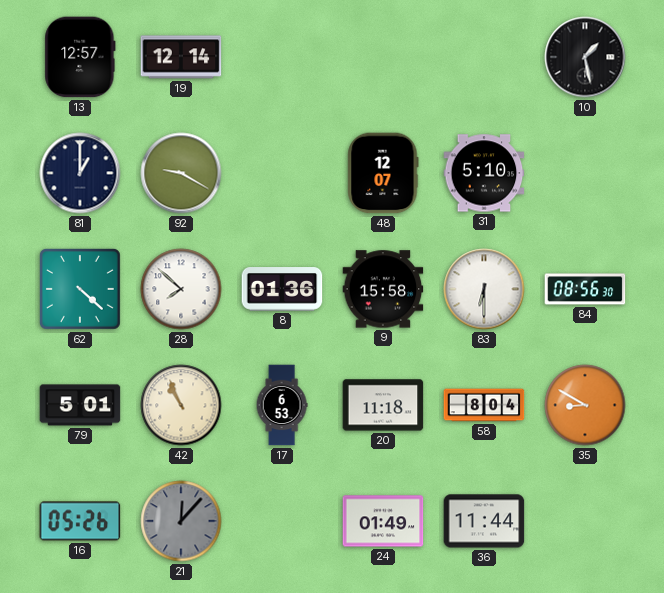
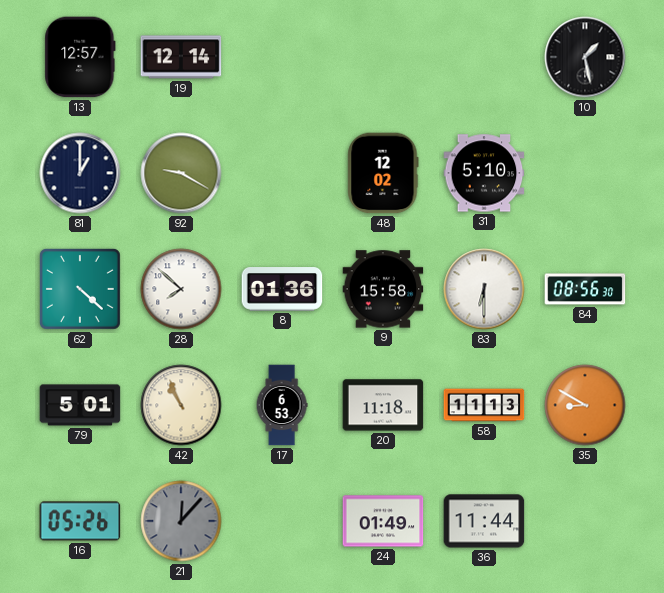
48: 12:07 -> 12:02
58: 8:04 -> 11:13
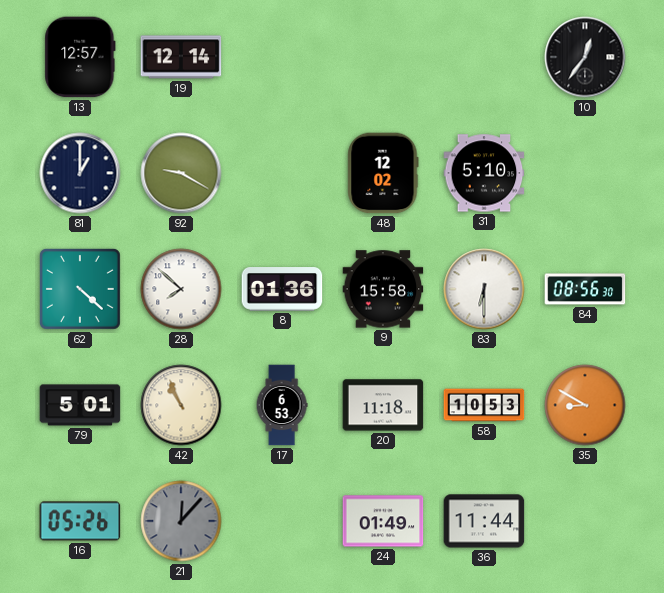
10: 1:28 -> 12:36
58: 11:13 -> 10:53
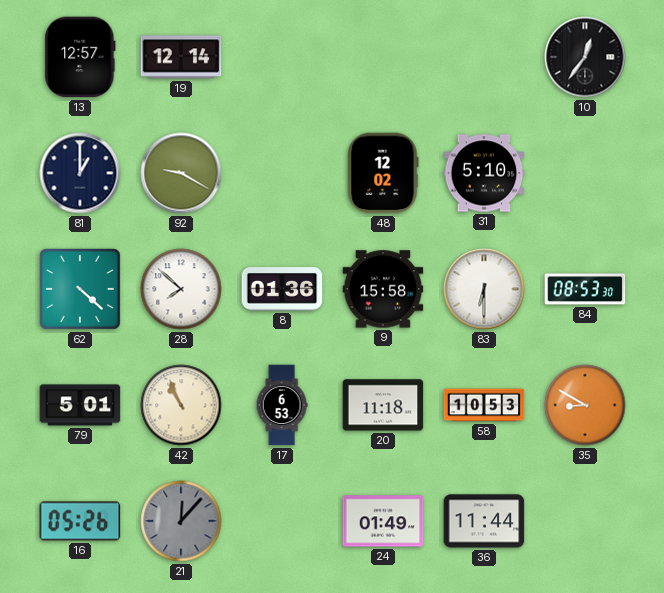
84: 08:56 -> 08:53
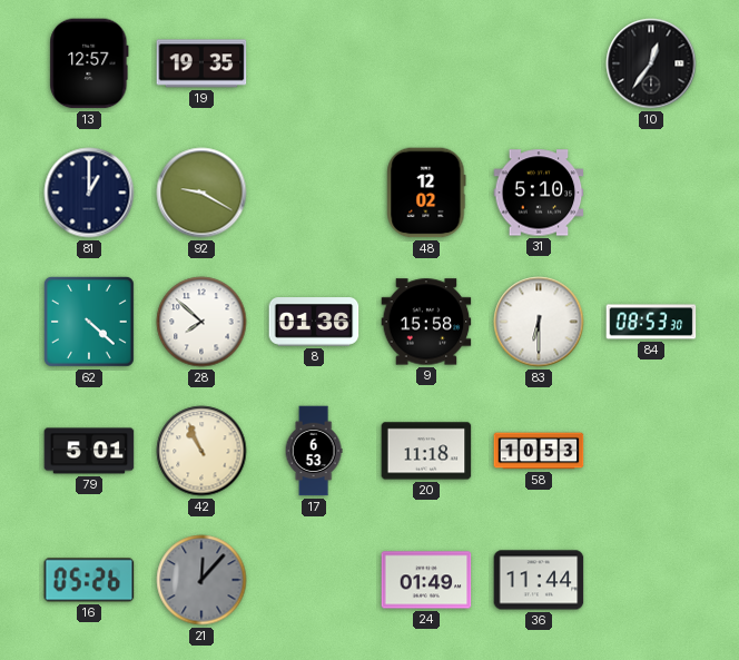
19: 12:14 -> 19:35
35: 8:50 -> none
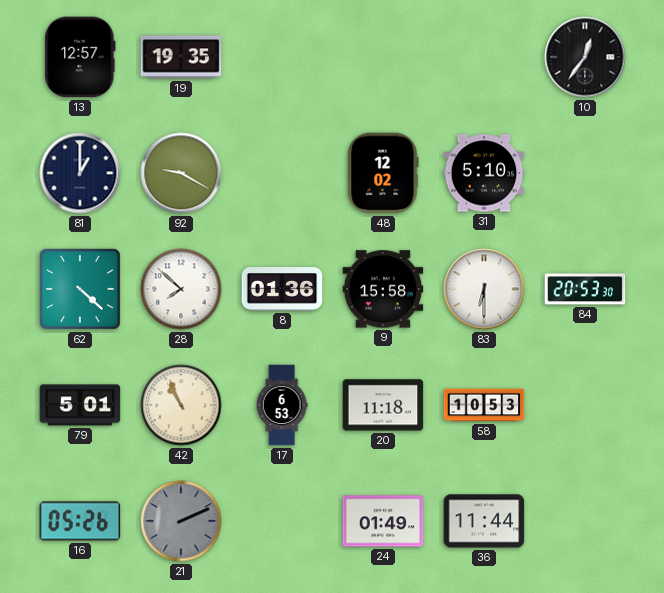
84: 08:53 -> 20:53
21: 12:07 -> 2:11
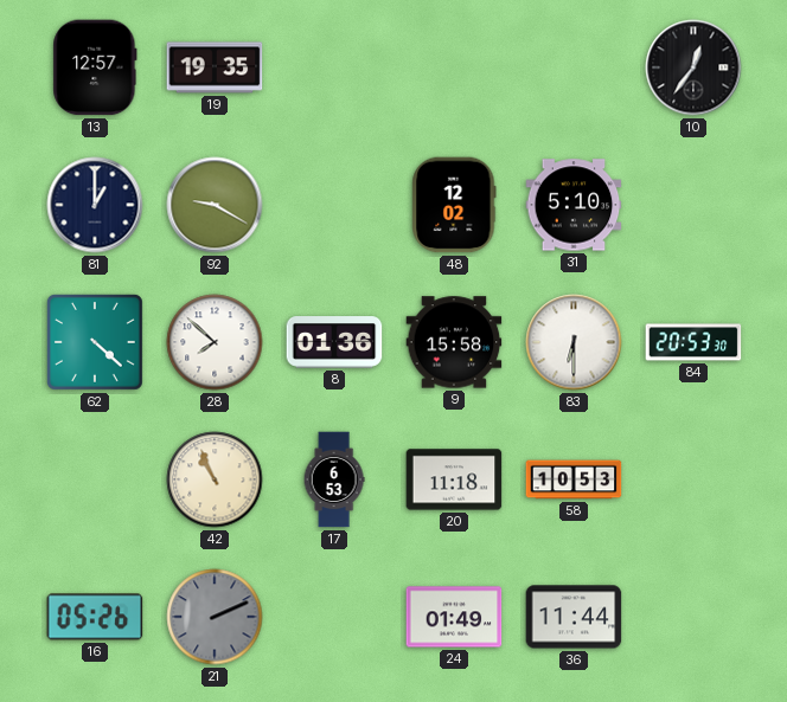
79: 5:01 -> none
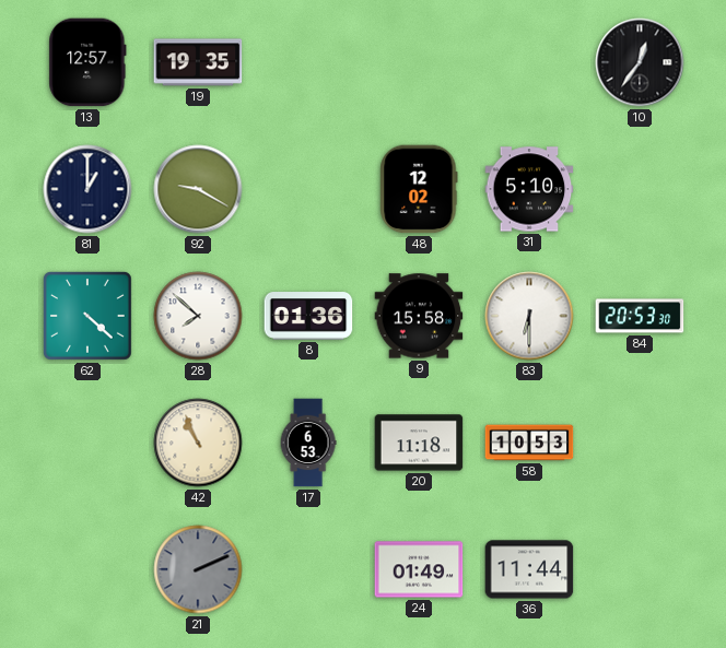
16: 05:26 -> none
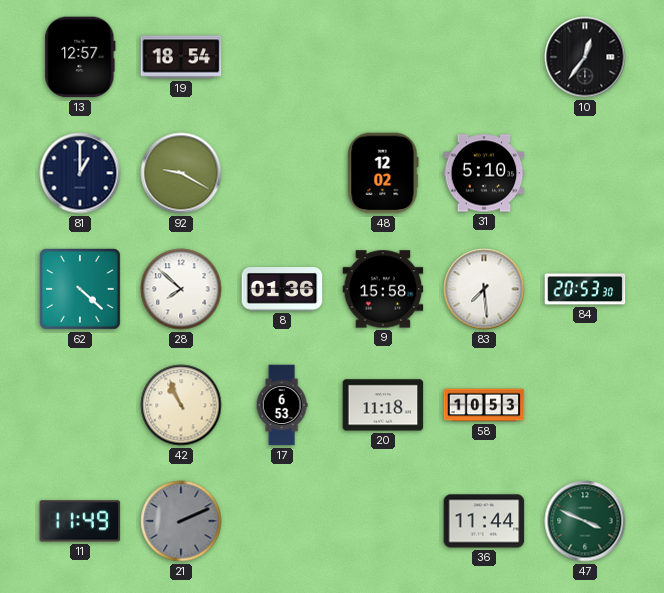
19: 19:35 -> 18:54
83: 6:30 -> 7:29
11: none -> 11:49
24: 01:49 -> none
47: none -> 3:49
